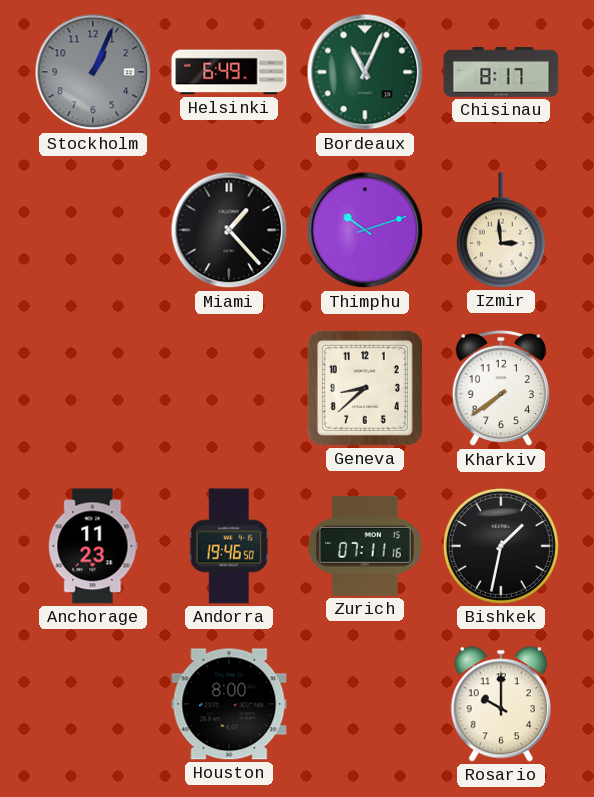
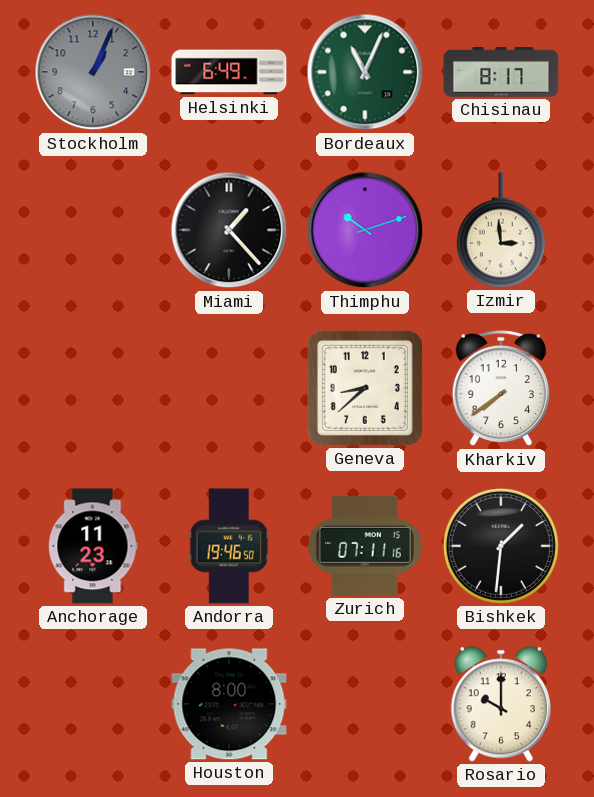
Bishkek: 1:32 -> 1:31
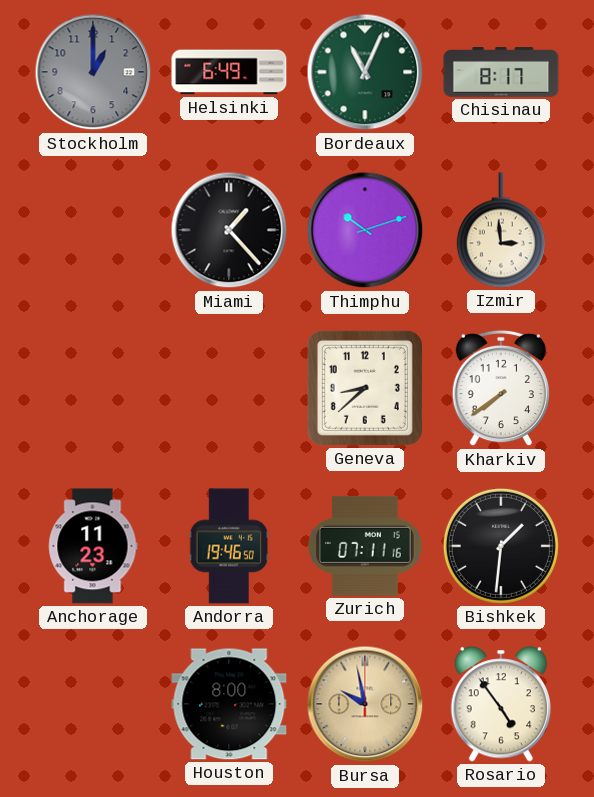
Stockholm: 1:04 -> 1:00
Bursa: none -> 9:58
Rosario: 10:00 -> 4:54
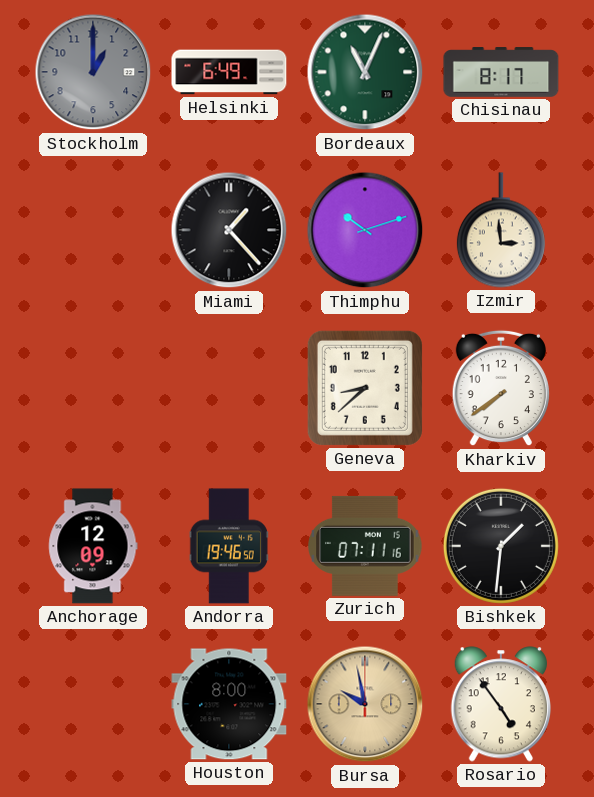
Anchorage: 11:23 -> 12:09
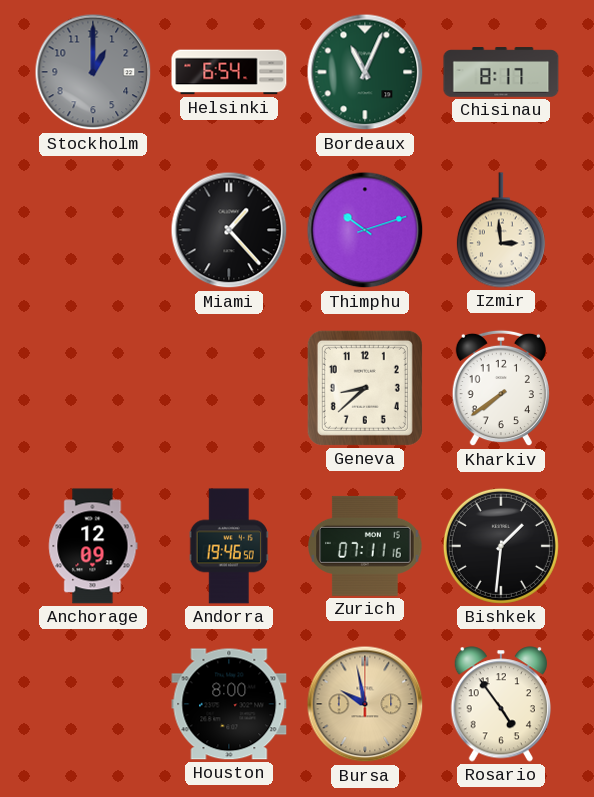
Helsinki: 6:49 -> 6:54
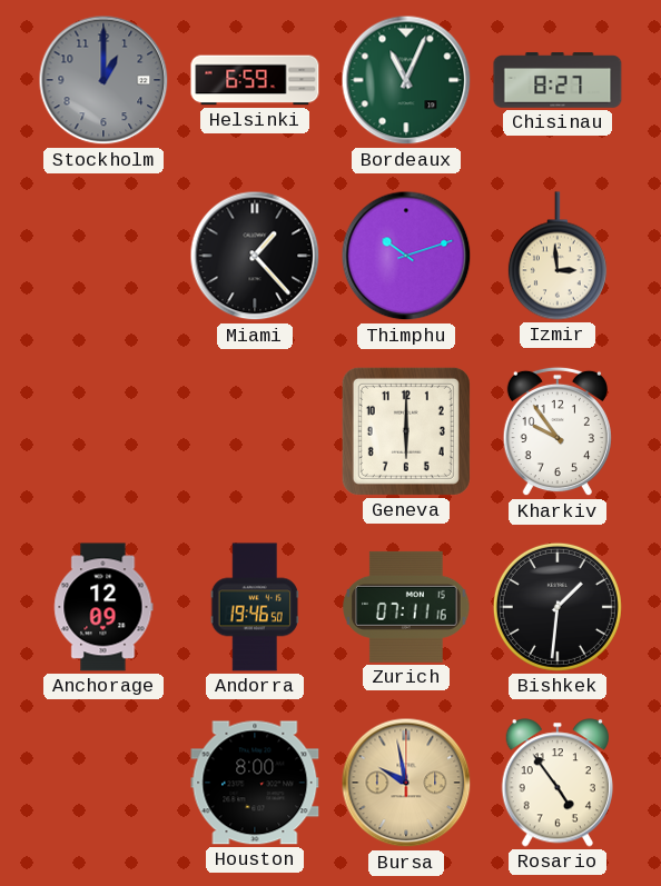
Helsinki: 6:54 -> 6:59
Chisinau: 8:17 -> 8:27
Geneva: 8:38 -> 6:00
Kharkiv: 7:39 -> 9:54
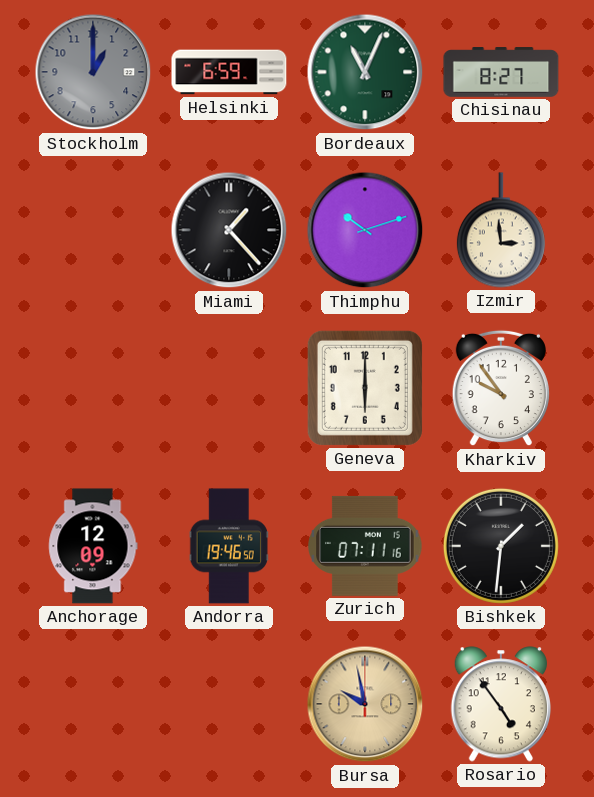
Houston: 8:00 -> none
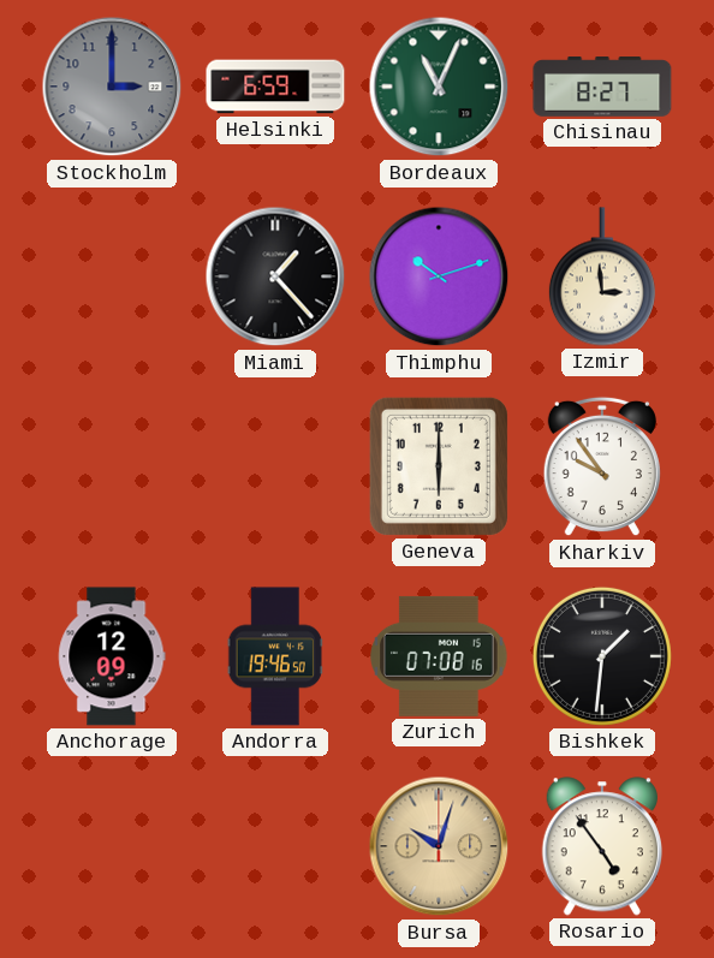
Stockholm: 1:00 -> 3:00
Zurich: 07:11 -> 07:08
Bursa: 9:58 -> 10:03
